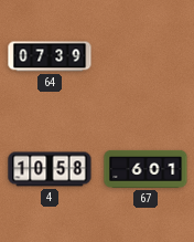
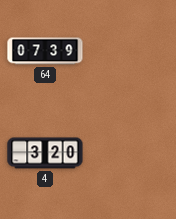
4: 10:58 -> 3:20
67: 6:01 -> none
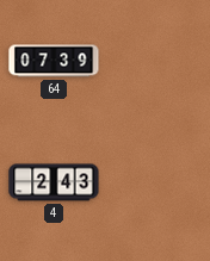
4: 3:20 -> 2:43
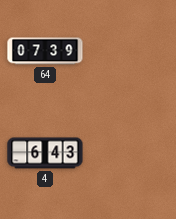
4: 2:43 -> 6:43
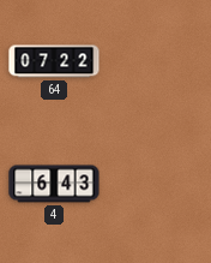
64: 07:39 -> 07:22
